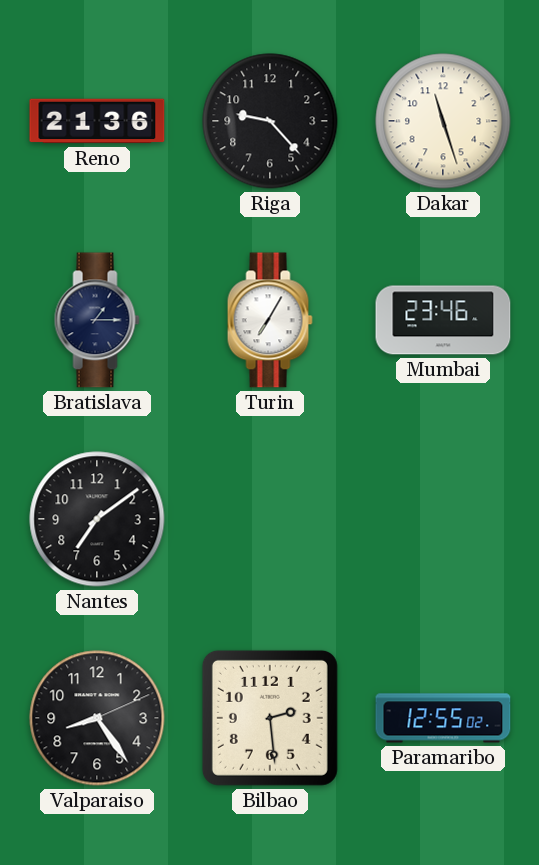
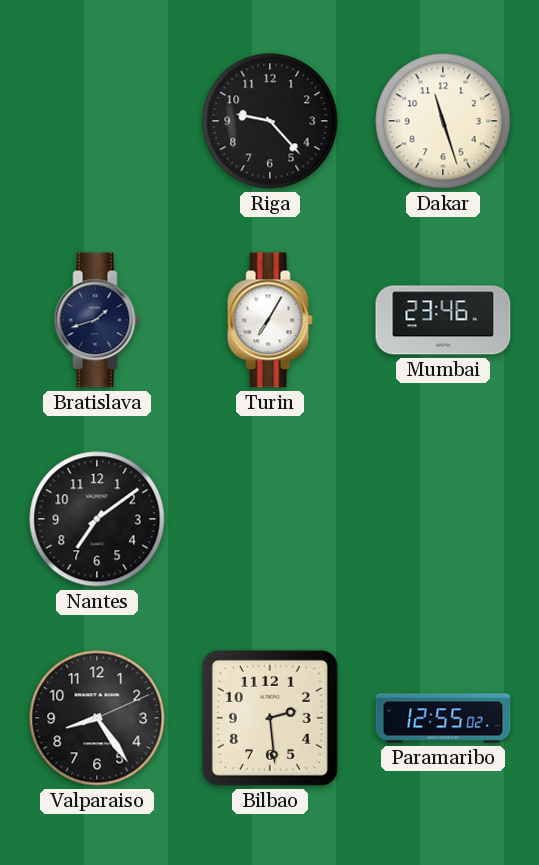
Reno: 21:36 -> none
Bratislava: 1:15 -> 1:42
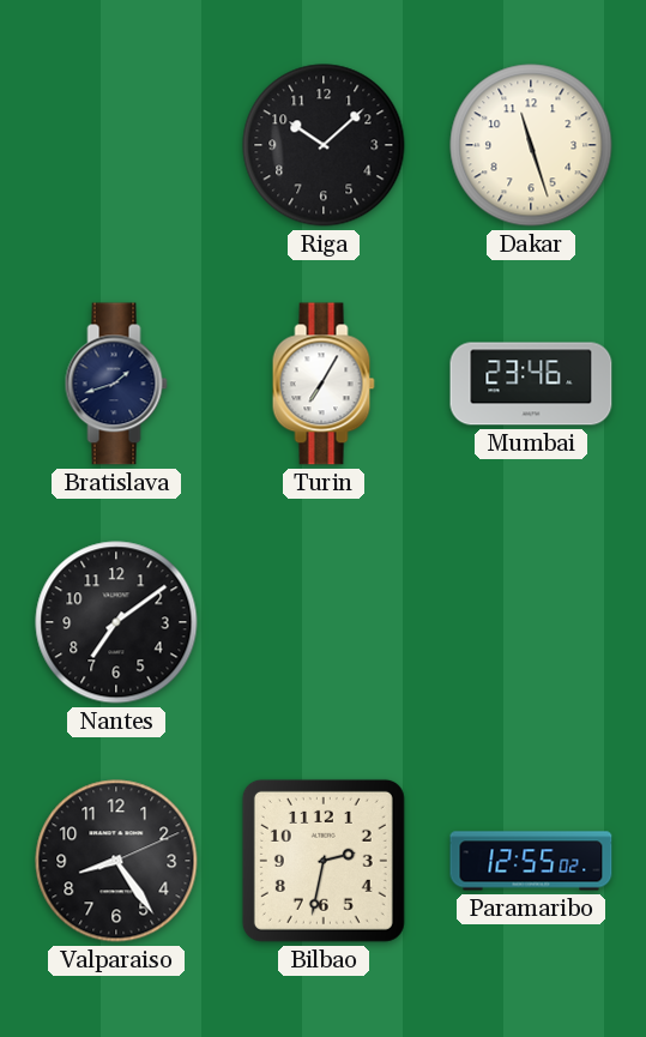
Riga: 9:23 -> 10:08
Bilbao: 2:29 -> 2:32
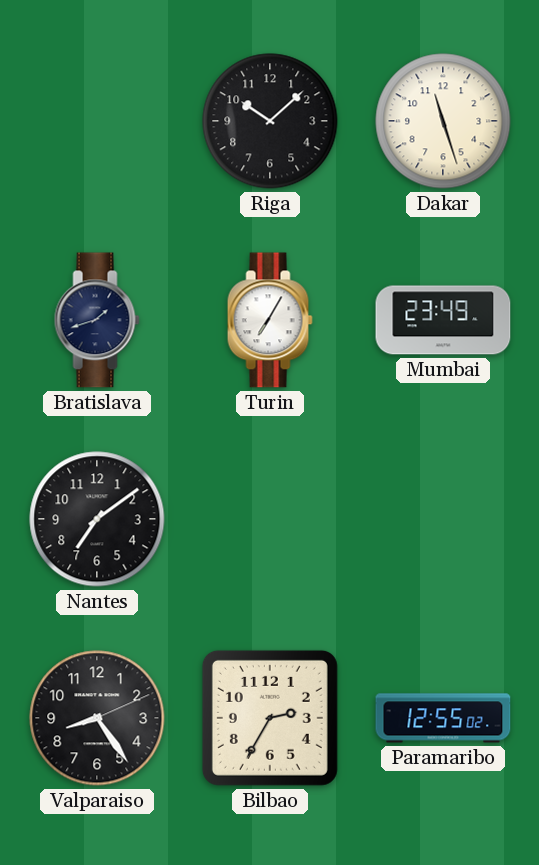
Mumbai: 23:46 -> 23:49
Bilbao: 2:32 -> 2:35
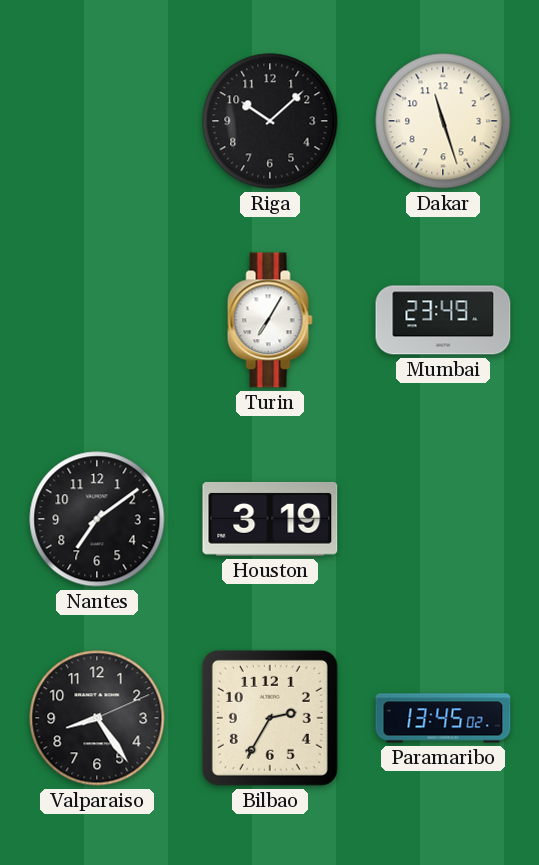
Bratislava: 1:42 -> none
Houston: none -> 3:19
Paramaribo: 12:55 -> 13:45
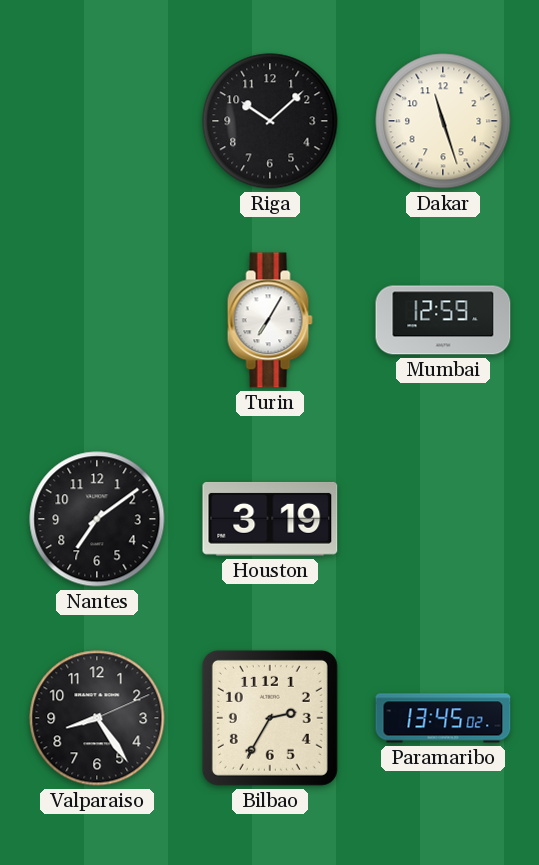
Mumbai: 23:49 -> 12:59
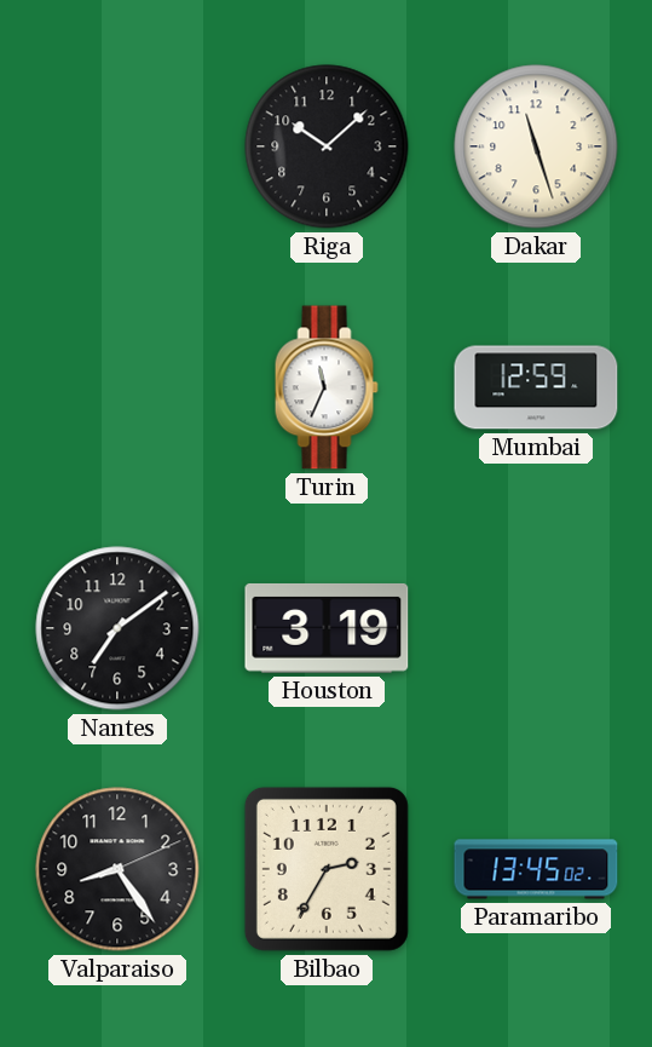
Turin: 7:05 -> 11:34
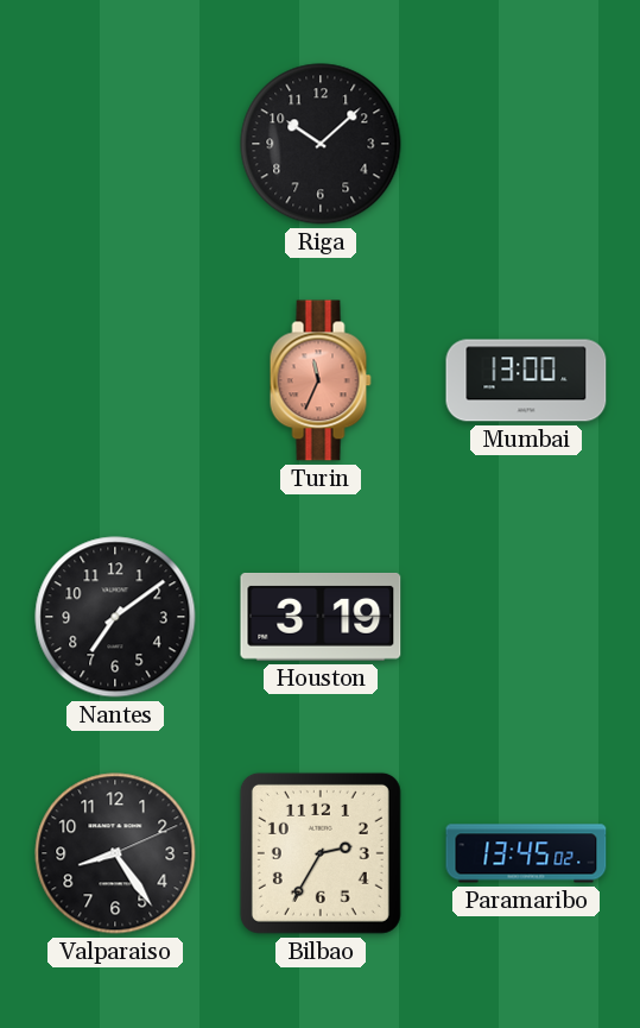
Dakar: 11:27 -> none
Turin dial: white -> salmon
Mumbai: 12:59 -> 13:00
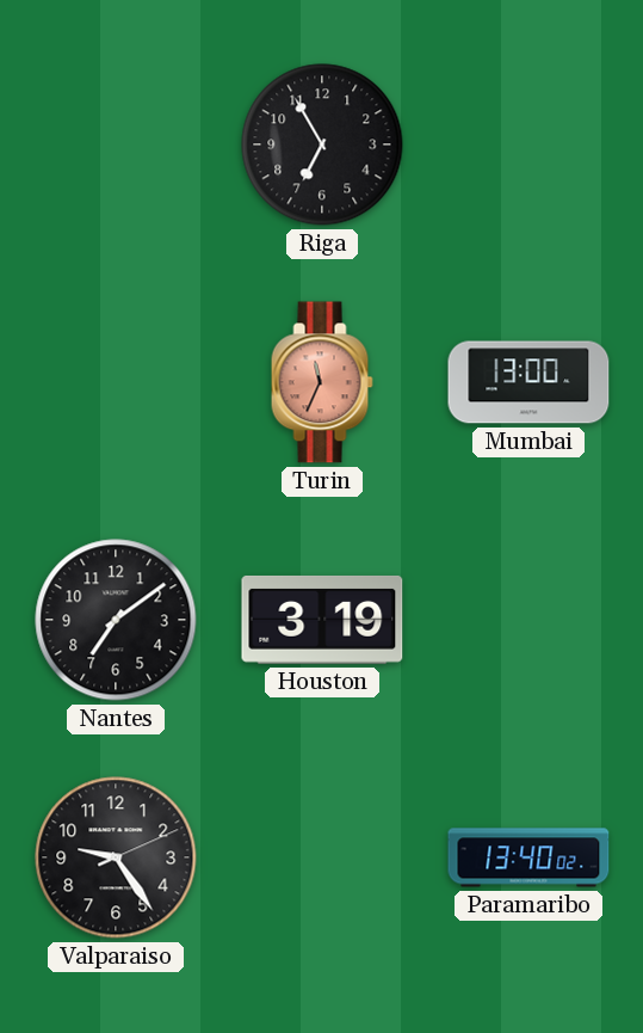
Riga: 10:08 -> 6:55
Valparaiso: 8:24 -> 9:24
Bilbao: 2:35 -> none
Paramaribo: 13:45 -> 13:40
